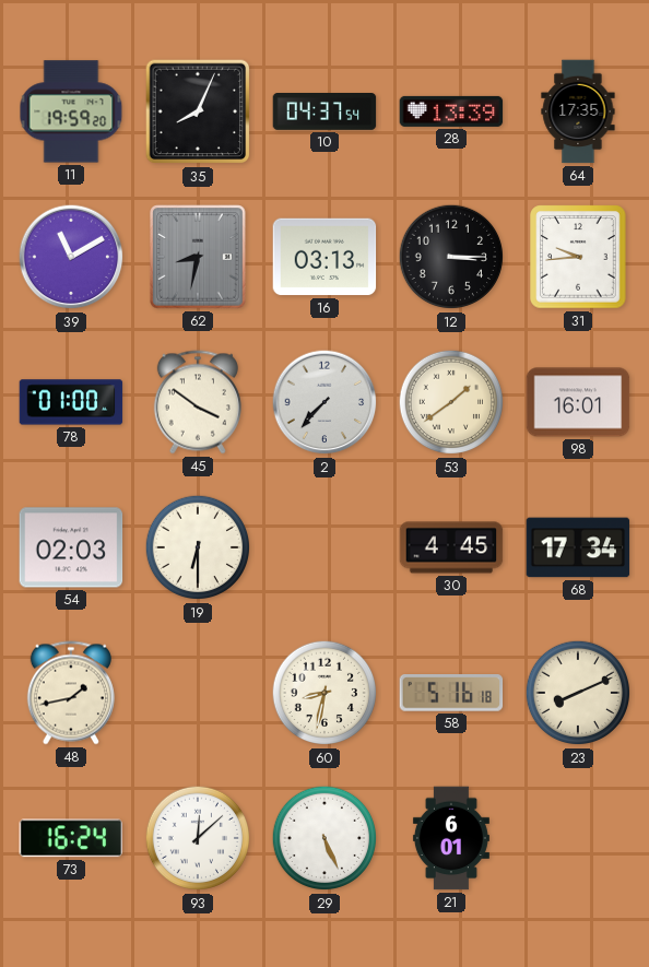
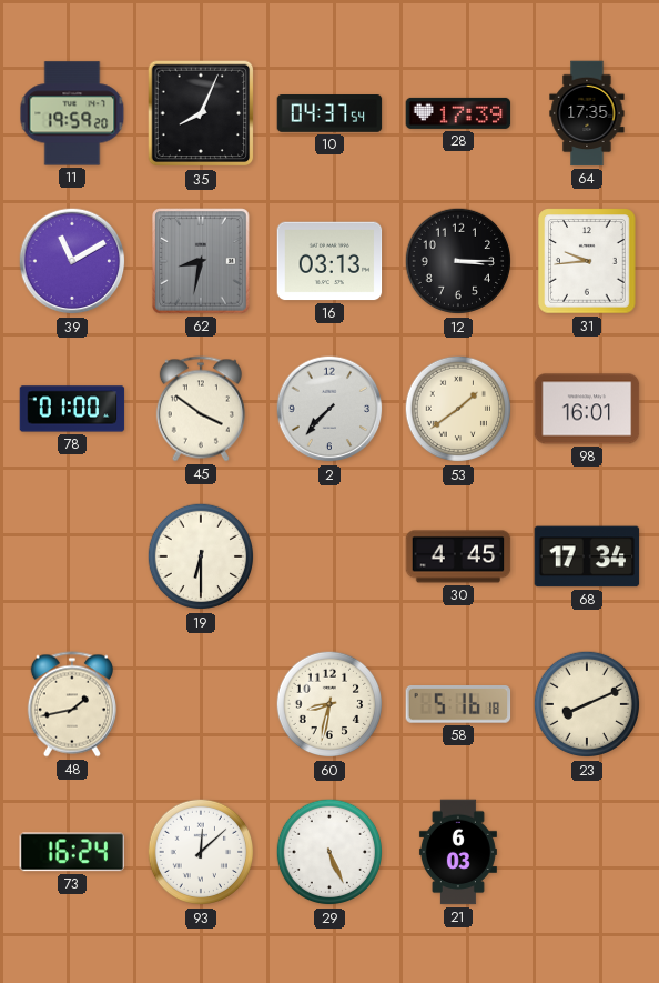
28: 13:39 -> 17:39
54: 02:03 -> none
21: 6:01 -> 6:03
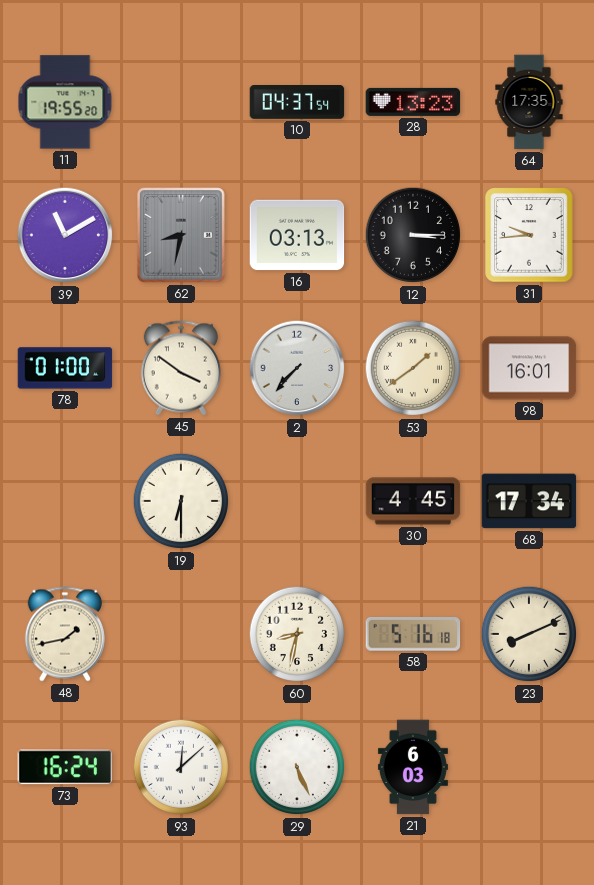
11: 19:59 -> 19:55
35: 8:04 -> none
28: 17:39 -> 13:23
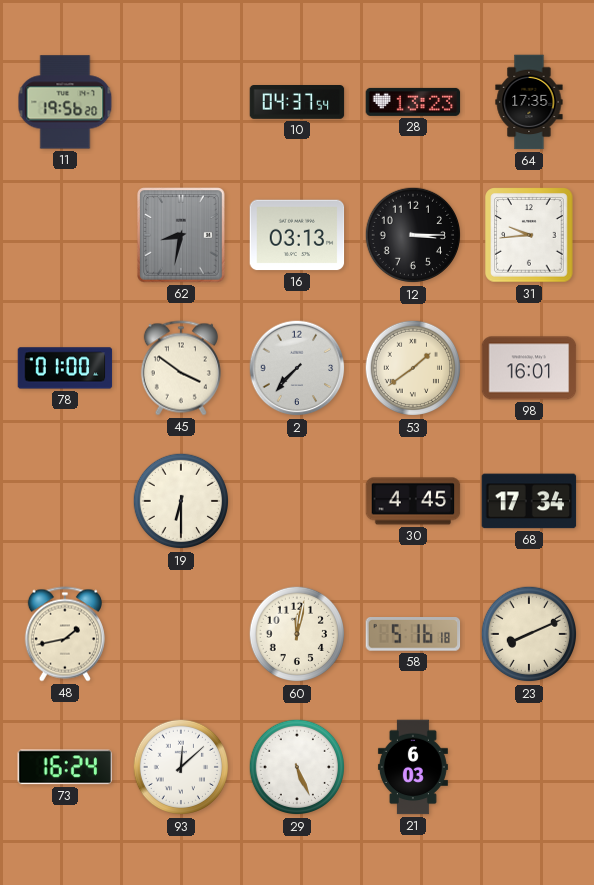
11: 19:55 -> 19:56
39: 11:10 -> none
60: 8:32 -> 12:02
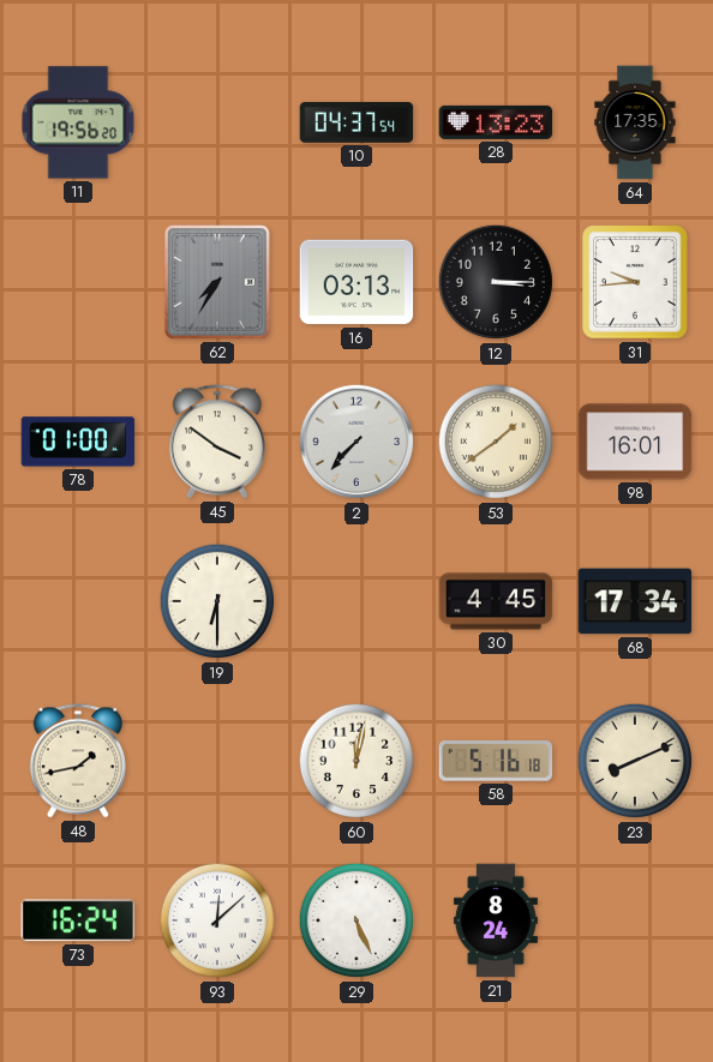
62: 8:32 -> 7:35
21: 6:03 -> 8:24
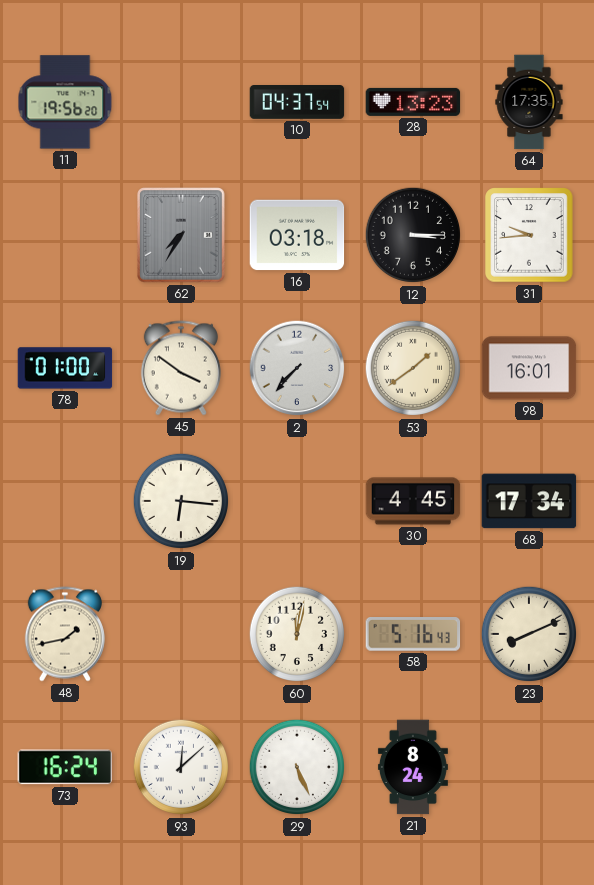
16: 03:13 -> 03:18
19: 6:30 -> 6:16
58: 5:16:18 -> 5:16:43
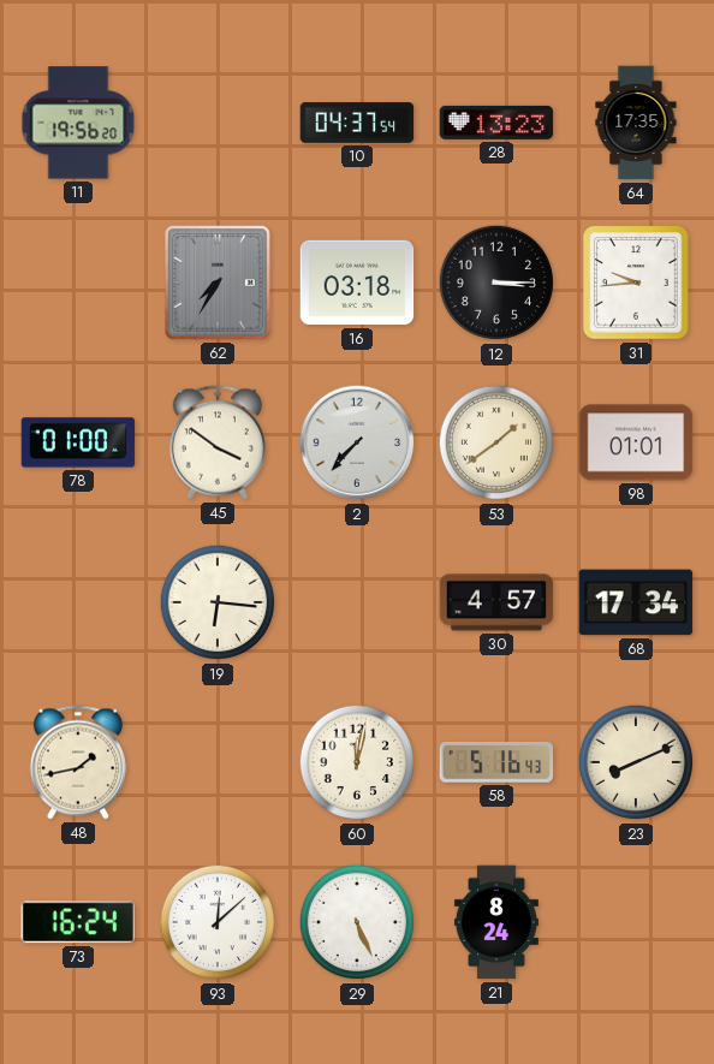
98: 16:01 -> 01:01
30: 4:45 -> 4:57
